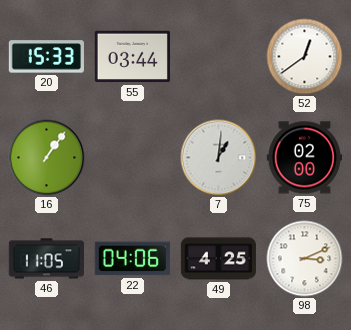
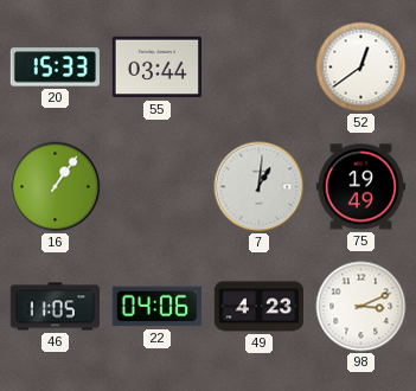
75: 02:00 -> 19:49
49: 4:25 -> 4:23
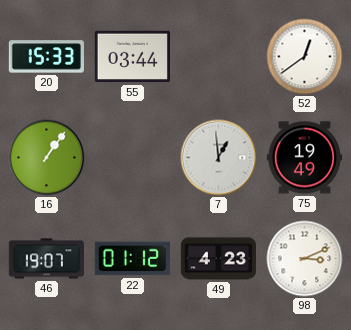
7: 1:01 -> 12:59
46: 11:05 -> 19:07
22: 04:06 -> 01:12
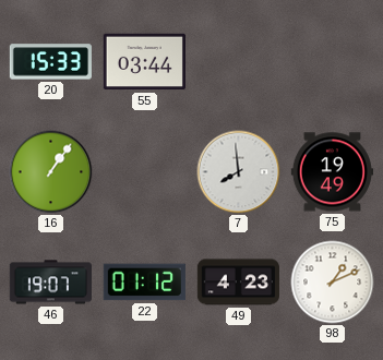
52: 12:39 -> none
7: 12:59 -> 7:59
98: 3:11 -> 1:11
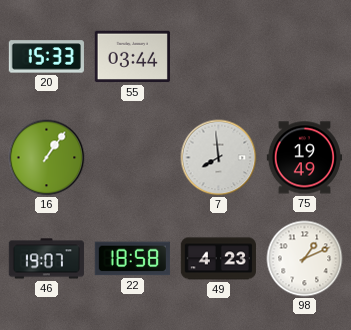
22: 01:12 -> 18:58
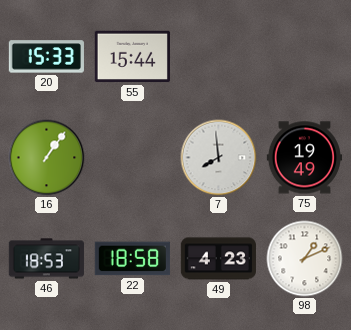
55: 03:44 -> 15:44
46: 19:07 -> 18:53
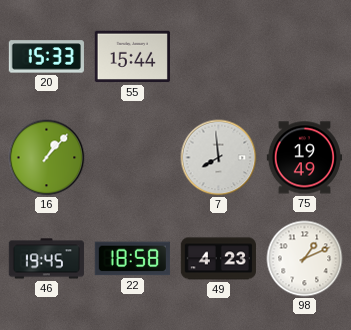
16: 1:06 -> 1:07
46: 18:53 -> 19:45
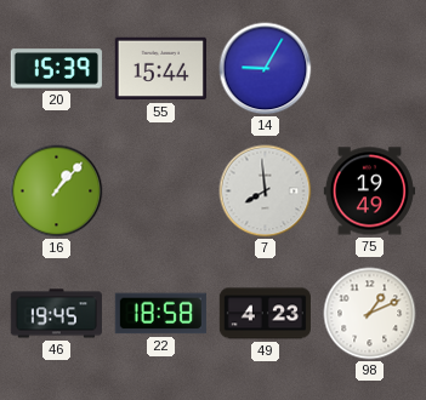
20: 15:33 -> 15:39
14: none -> 9:05
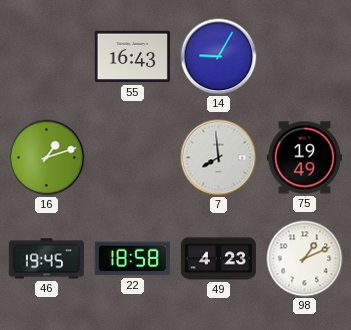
20: 15:39 -> none
55: 15:44 -> 16:43
16: 1:07 -> 1:12
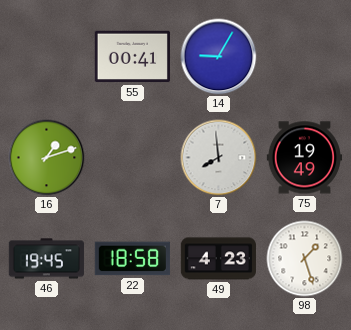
55: 16:43 -> 00:41
98: 1:11 -> 1:27
